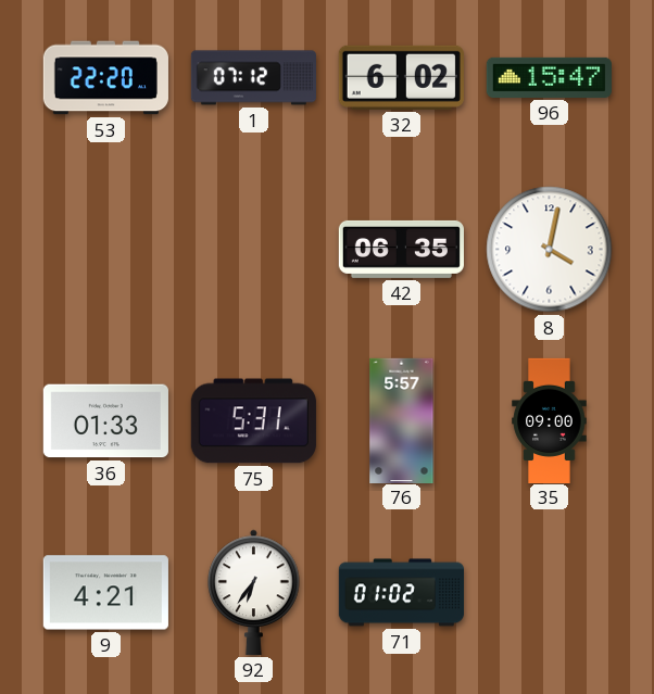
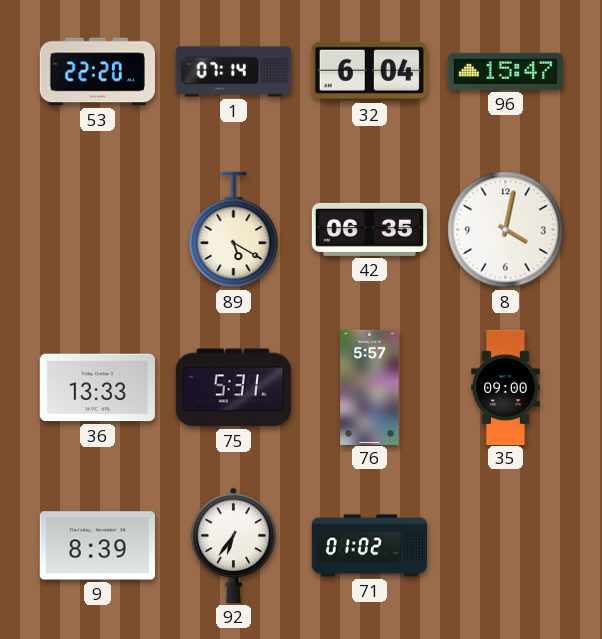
1: 07:12 -> 07:14
32: 6:02 -> 6:04
89: none -> 5:20
36: 01:33 -> 13:33
9: 4:21 -> 8:39
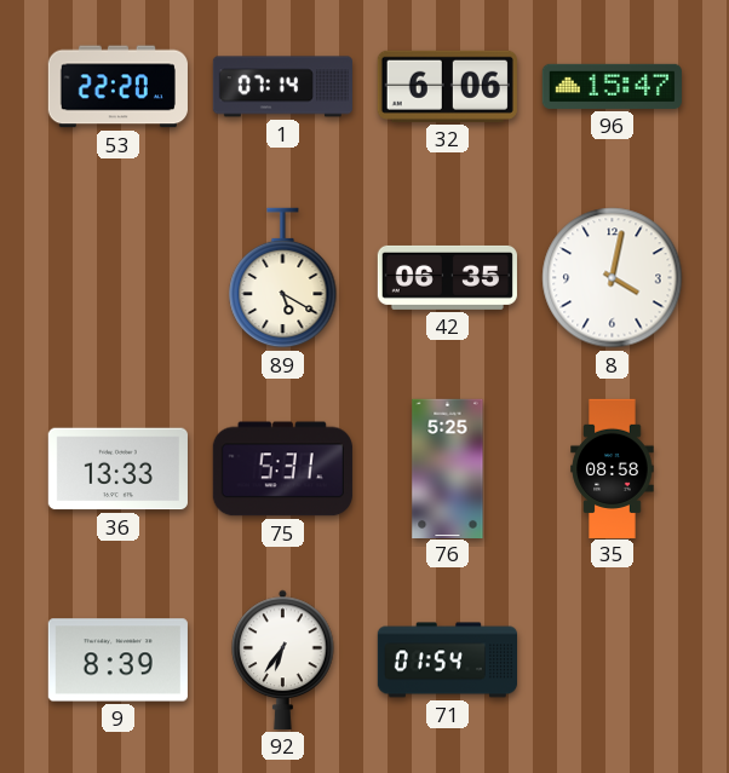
32: 6:04 -> 6:06
76: 5:57 -> 5:25
35: 09:00 -> 08:58
71: 01:02 -> 01:54
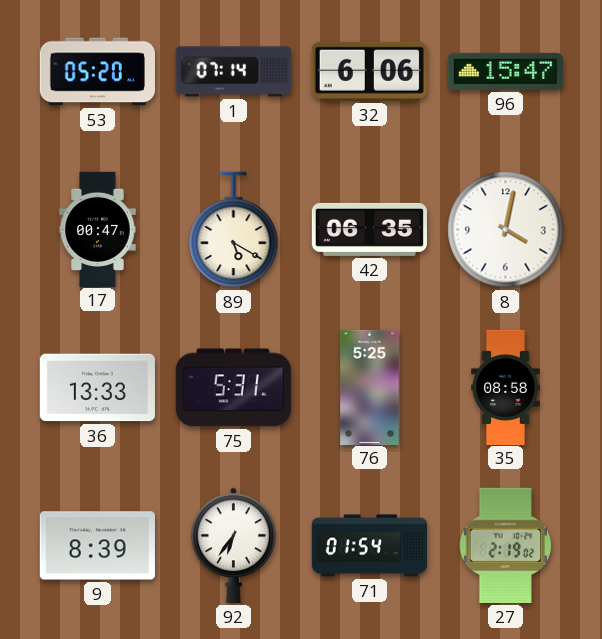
53: 22:20 -> 05:20
17: none -> 00:47
27: none -> 2:19
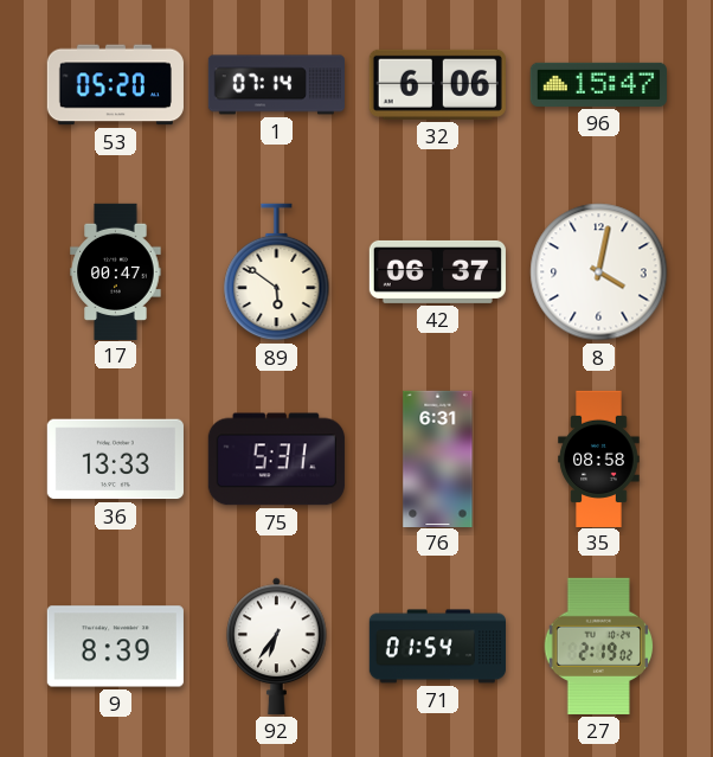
89: 5:20 -> 5:51
42: 06:35 -> 06:37
76: 5:25 -> 6:31
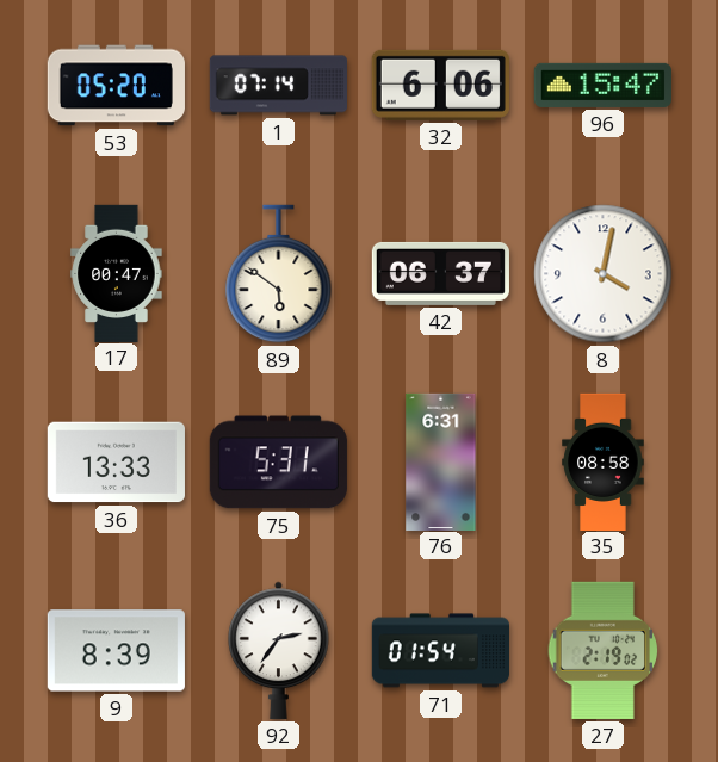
92: 6:36 -> 2:36
